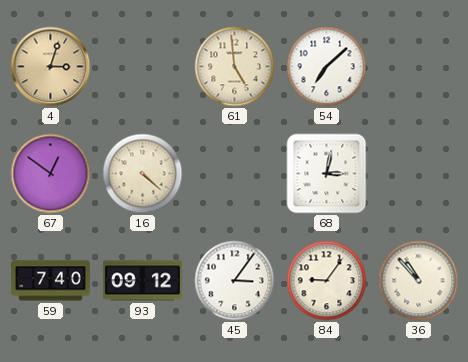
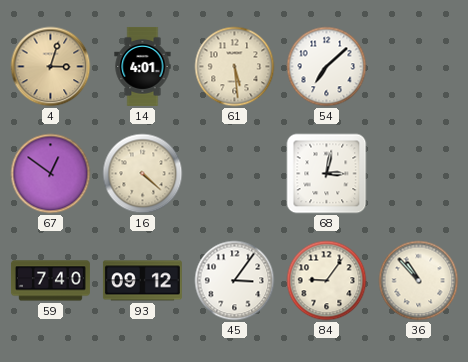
14: none -> 4:01
61: 4:59 -> 5:29
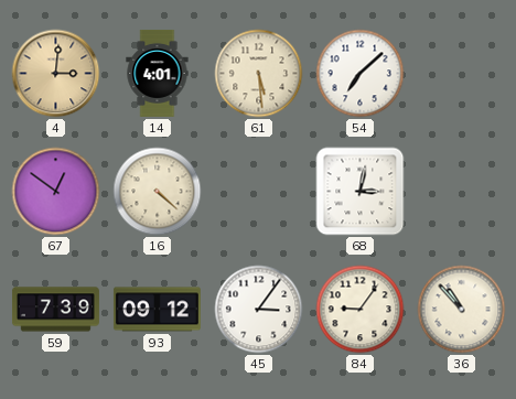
4: 3:03 -> 3:01
59: 7:40 -> 7:39
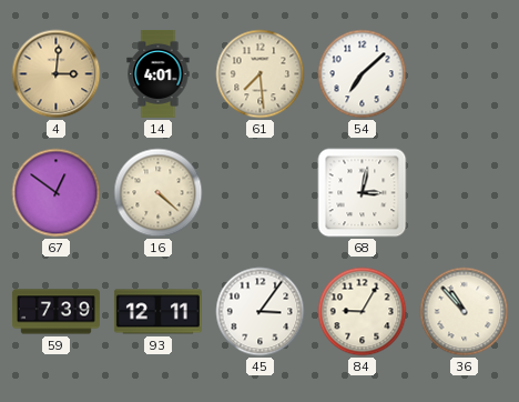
61: 5:29 -> 7:29
93: 09:12 -> 12:11
84: 9:06 -> 9:05
